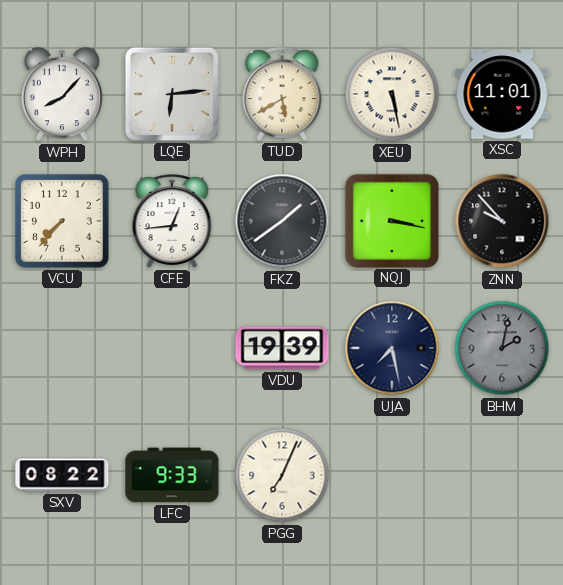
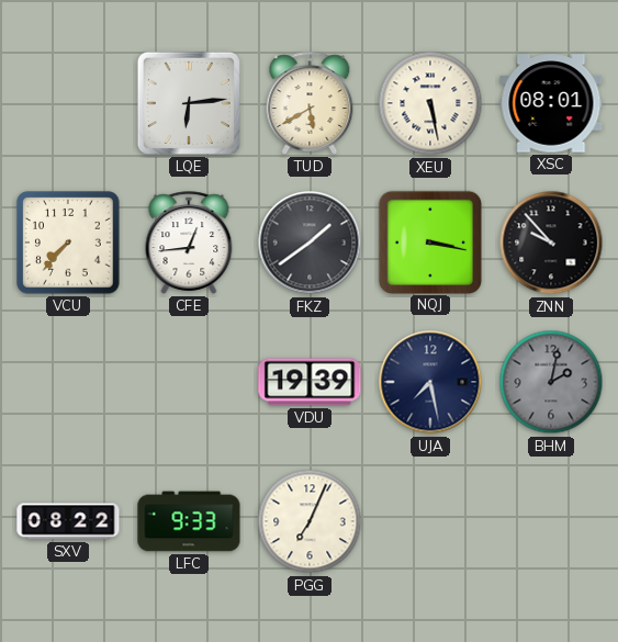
WPH: 8:07 -> none
XSC: 11:01 -> 08:01
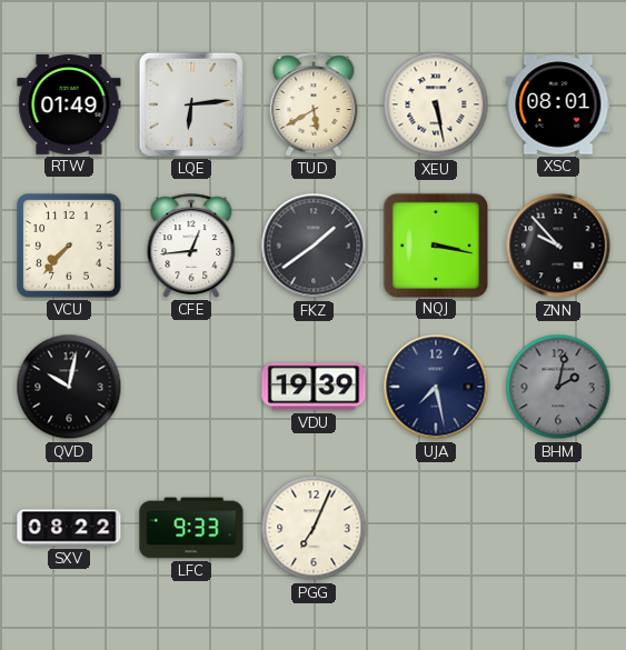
RTW: none -> 01:49
QVD: none -> 10:02
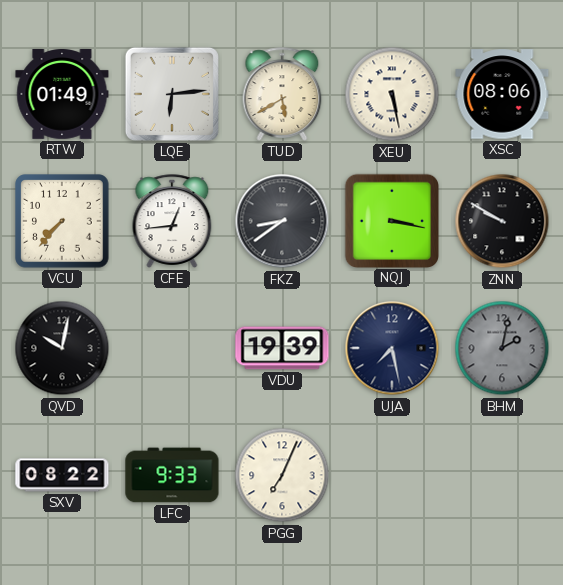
XSC: 08:01 -> 08:06
FKZ: 1:39 -> 8:39
ZNN: 9:53 -> 9:50
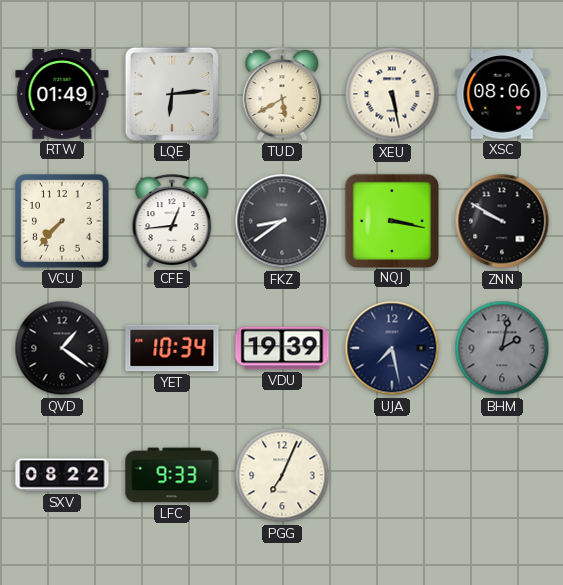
QVD: 10:02 -> 1:21
YET: none -> 10:34
